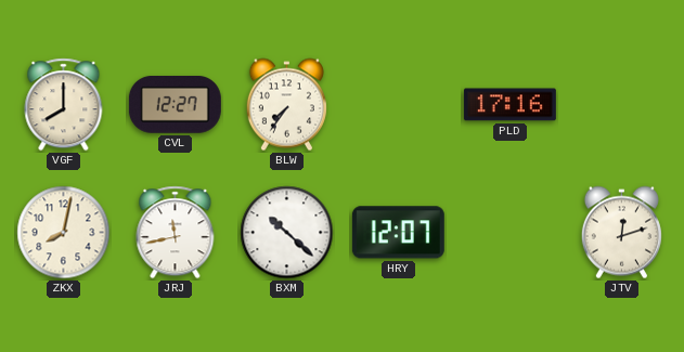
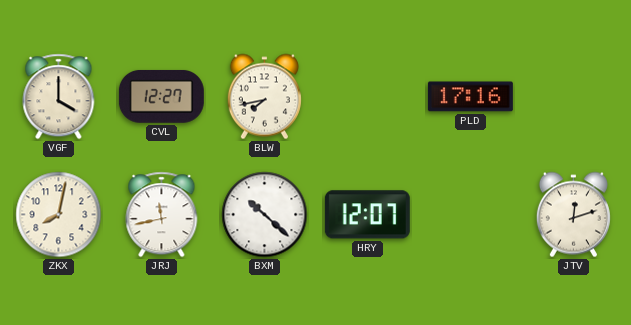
VGF: 8:00 -> 4:00
BLW: 7:36 -> 7:43
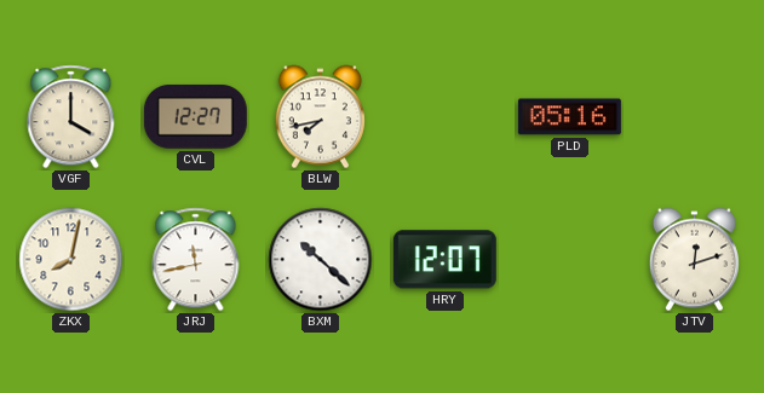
PLD: 17:16 -> 05:16
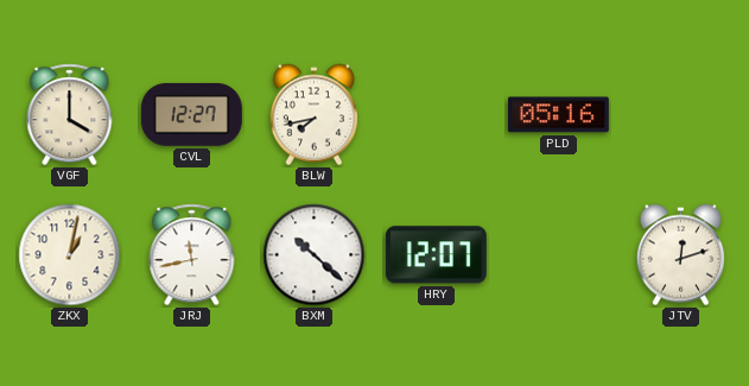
ZKX: 8:02 -> 1:02
